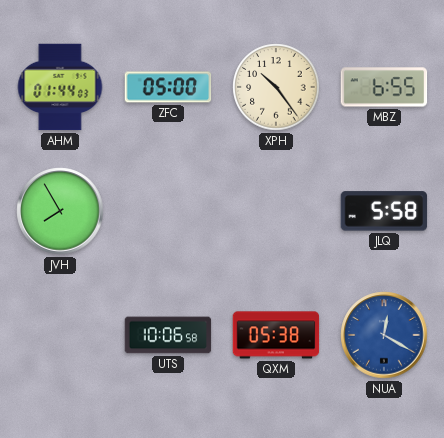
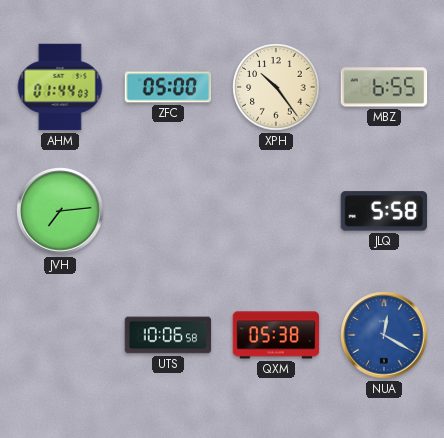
JVH: 7:55 -> 7:14
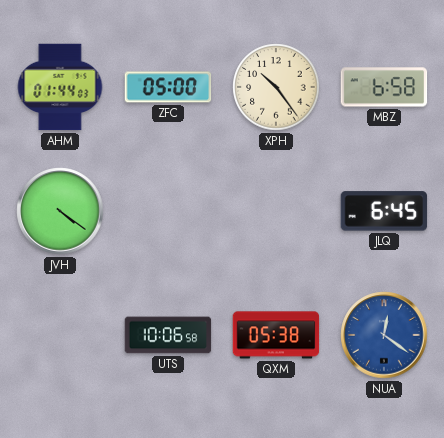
MBZ: 6:55 -> 6:58
JVH: 7:14 -> 4:21
JLQ: 5:58 -> 6:45
NUA: 12:20 -> 12:21
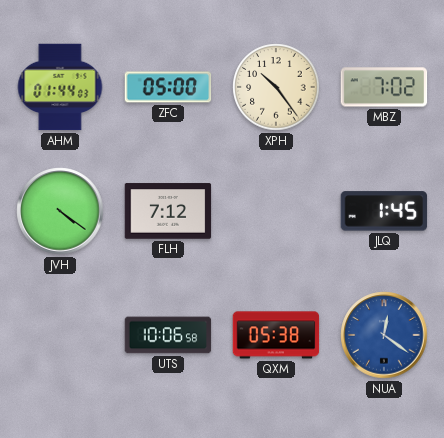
MBZ: 6:58 -> 7:02
FLH: none -> 7:12
JLQ: 6:45 -> 1:45
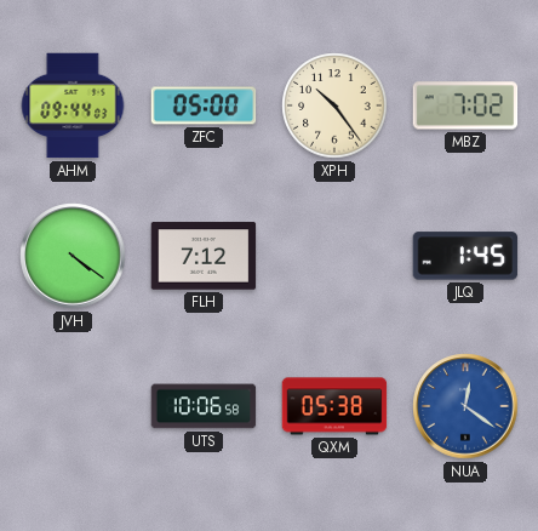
AHM: 01:44 -> 09:44
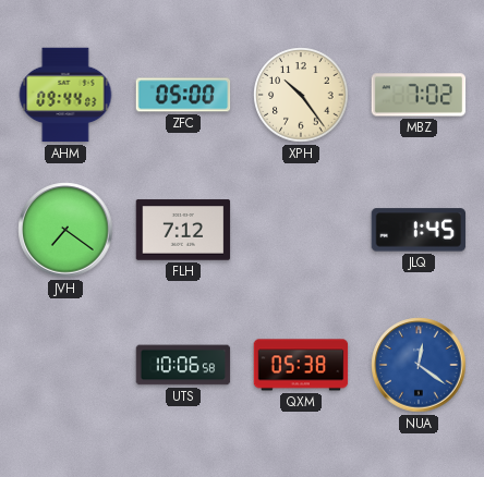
JVH: 4:21 -> 7:21
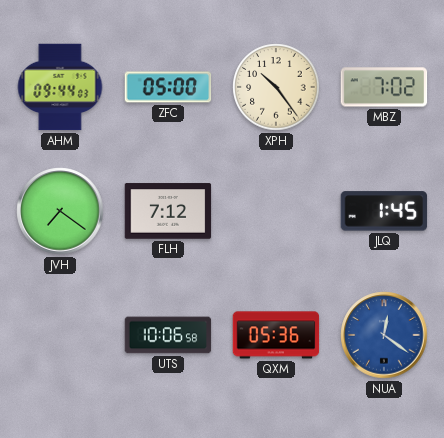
QXM: 05:38 -> 05:36
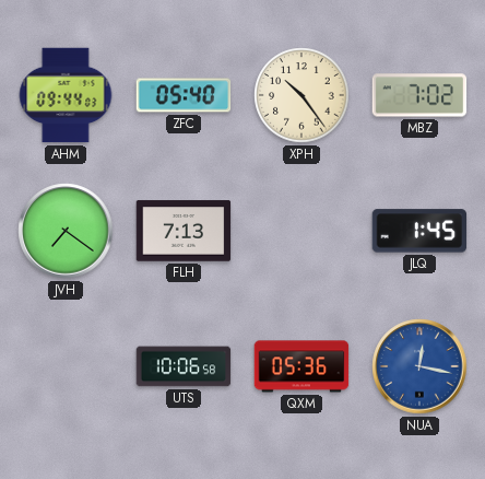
ZFC: 05:00 -> 05:40
FLH: 7:12 -> 7:13
NUA: 12:21 -> 12:17
